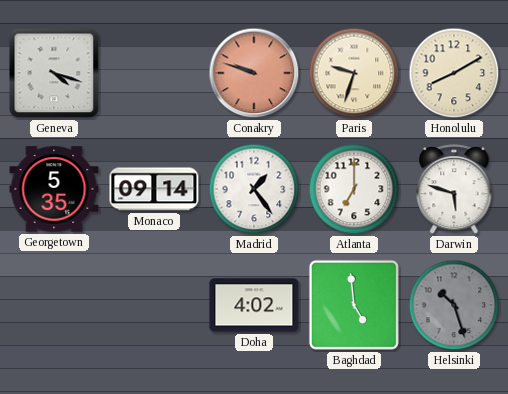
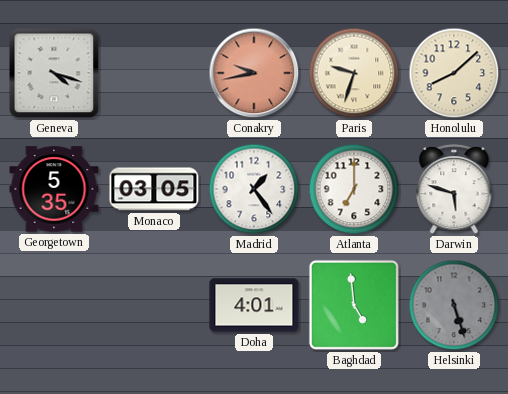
Conakry: 9:48 -> 9:43
Honolulu: 8:10 -> 8:08
Monaco: 09:14 -> 03:05
Doha: 4:02 -> 4:01
Helsinki: 10:27 -> 5:27
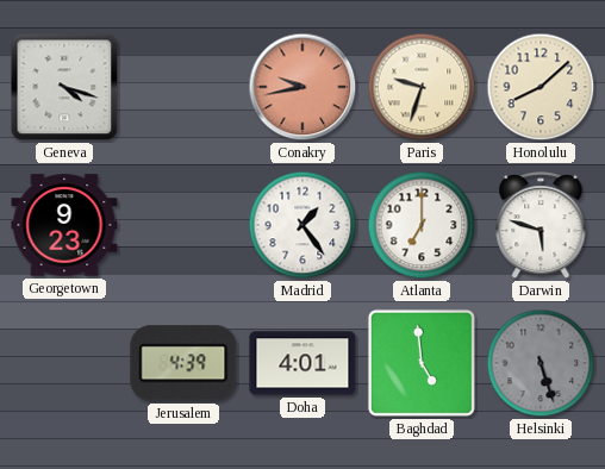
Georgetown: 5:35 -> 9:23
Monaco: 03:05 -> none
Jerusalem: none -> 4:39
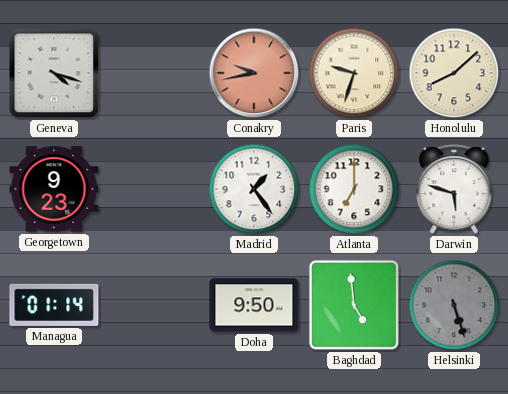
Managua: none -> 01:14
Jerusalem: 4:39 -> none
Doha: 4:01 -> 9:50
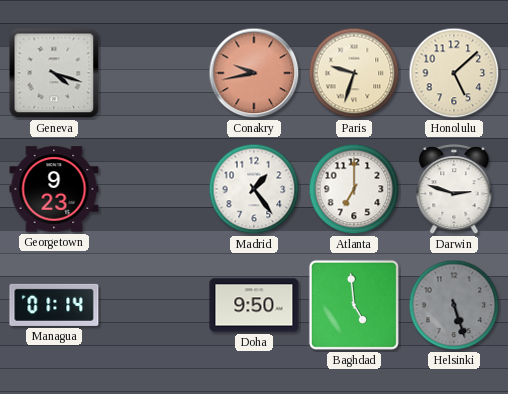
Honolulu: 8:08 -> 5:08
Darwin: 5:48 -> 2:48
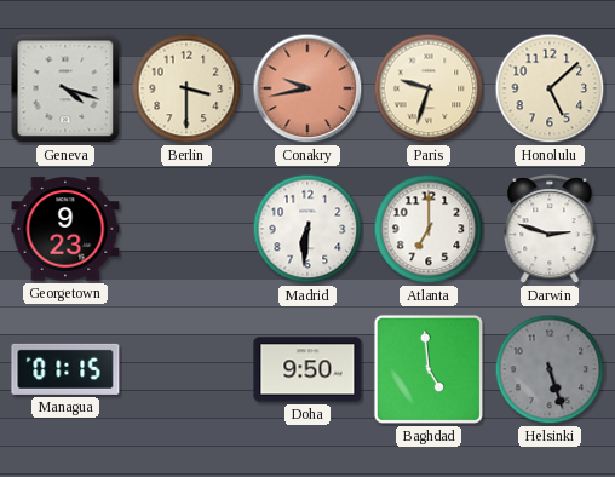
Berlin: none -> 3:30
Madrid: 1:24 -> 6:31
Managua: 01:14 -> 01:15
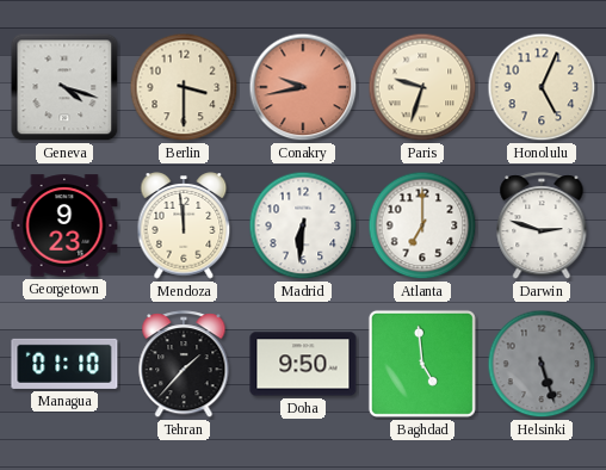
Honolulu: 5:08 -> 5:04
Mendoza: none -> 11:59
Managua: 01:15 -> 01:10
Tehran: none -> 1:37
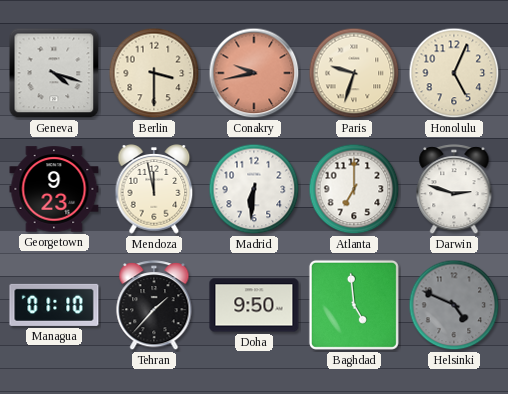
Mendoza: 11:59 -> 11:58
Helsinki: 5:27 -> 4:49
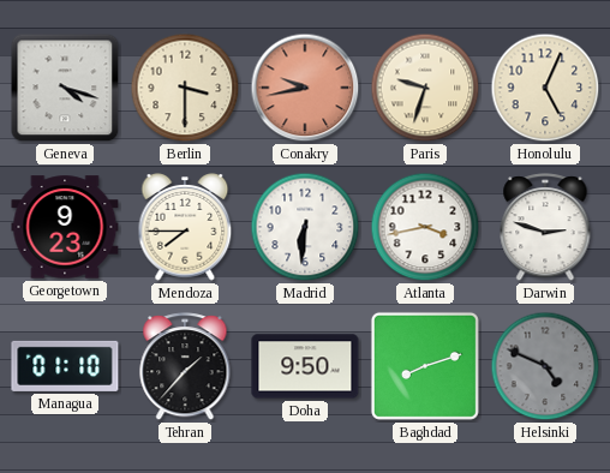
Mendoza: 11:58 -> 7:45
Atlanta: 7:00 -> 3:43
Baghdad: 4:59 -> 8:12
